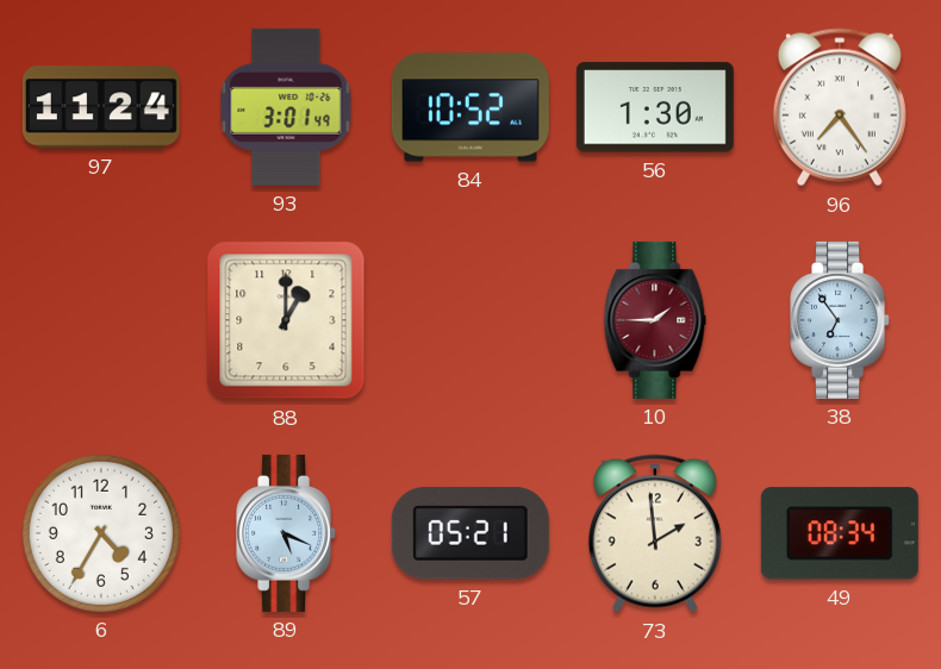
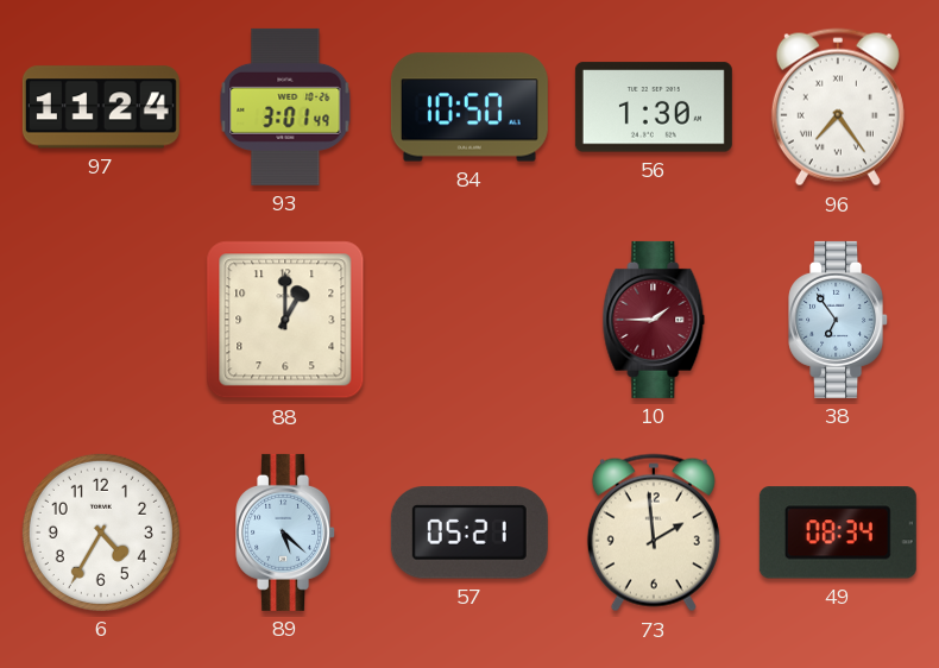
84: 10:52 -> 10:50
89: 5:19 -> 5:22
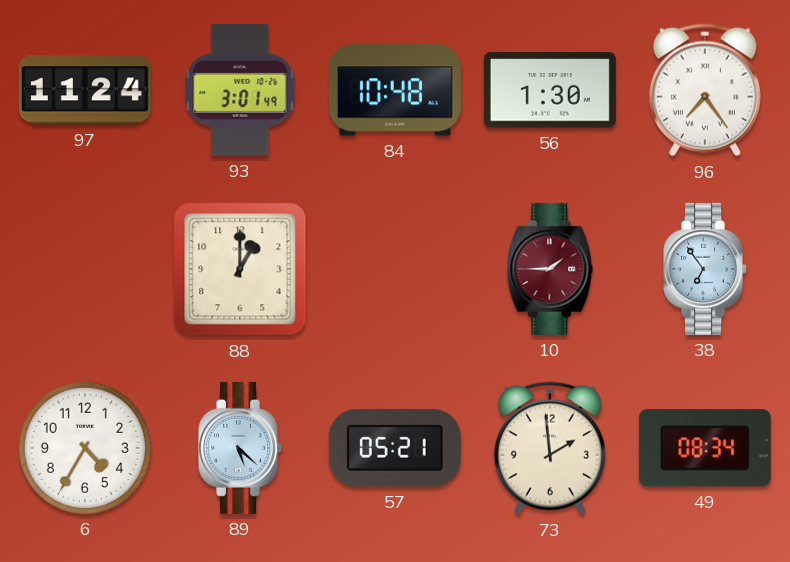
84: 10:50 -> 10:48
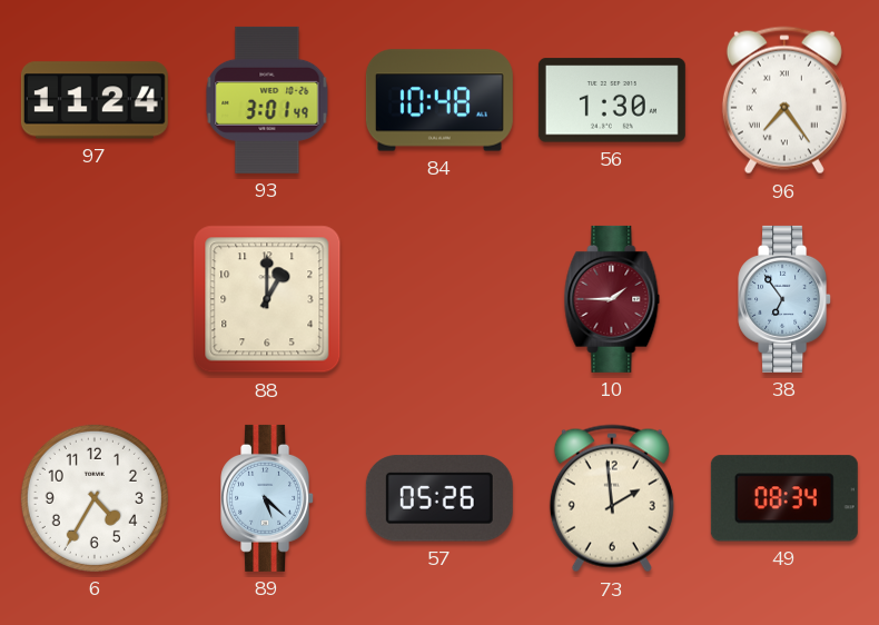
57: 05:21 -> 05:26
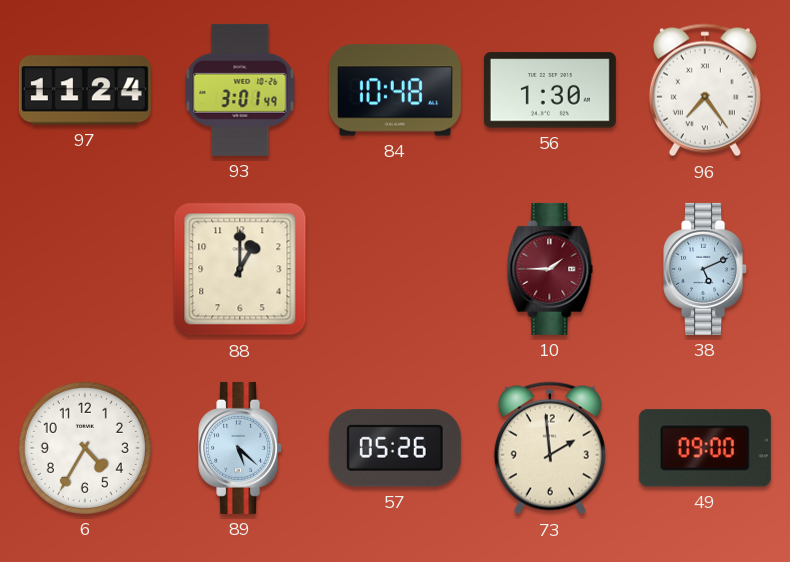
38: 6:54 -> 5:11
49: 08:34 -> 09:00
